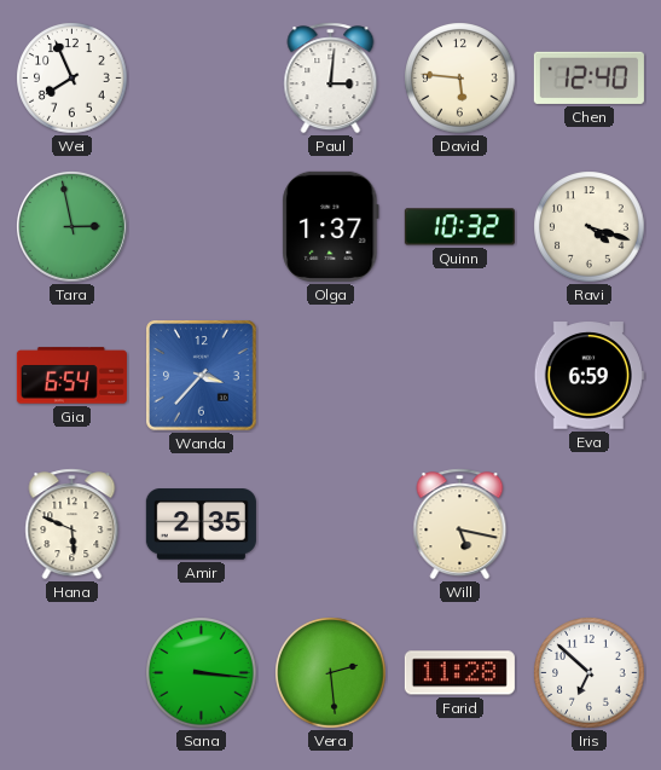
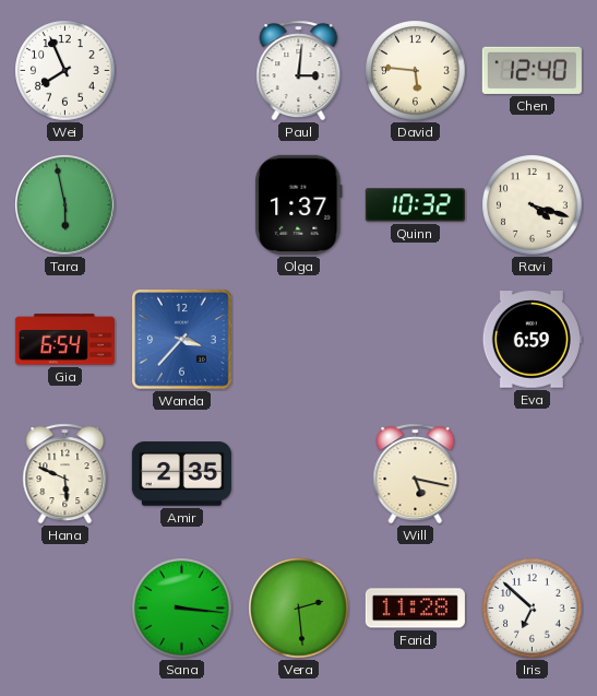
Tara: 2:58 -> 5:58
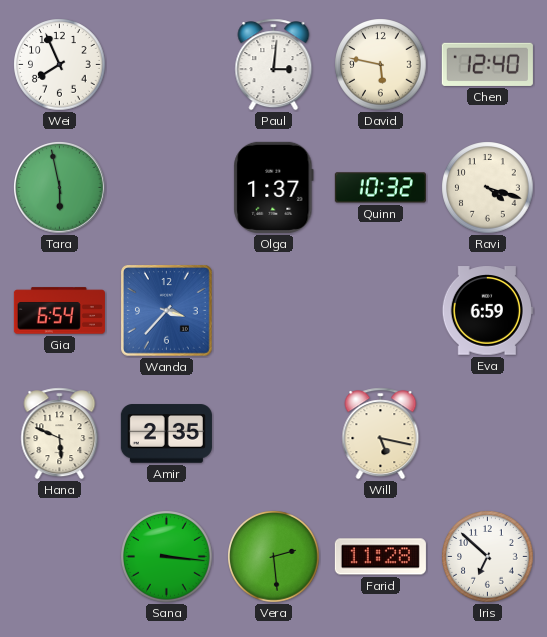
David: 5:46 -> 5:47
